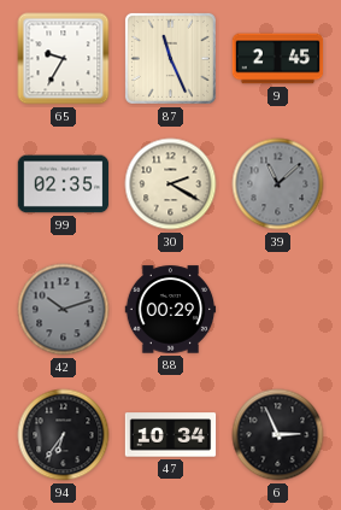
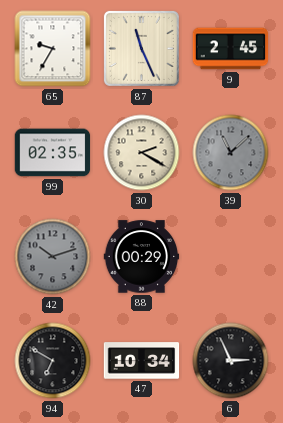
94: 6:36 -> 6:50
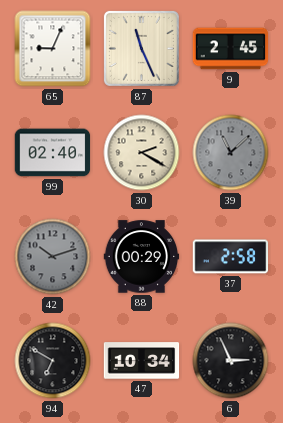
65: 9:35 -> 9:04
99: 02:35 -> 02:40
37: none -> 2:58
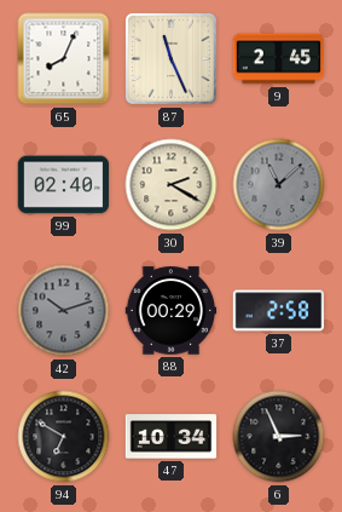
65: 9:04 -> 8:04
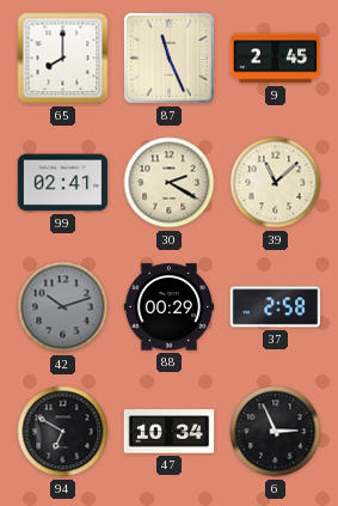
65: 8:04 -> 8:00
99: 02:40 -> 02:41
39 dial: grey -> cream
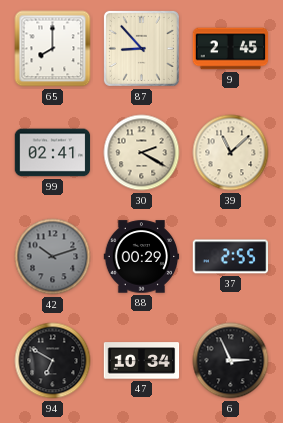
87: 11:26 -> 8:53
37: 2:58 -> 2:55
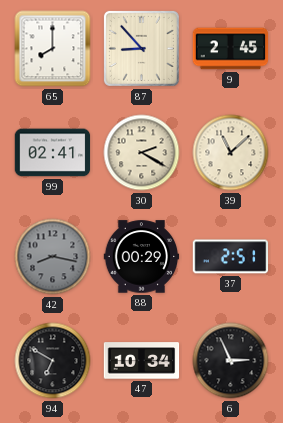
42: 10:12 -> 8:17
37: 2:55 -> 2:51
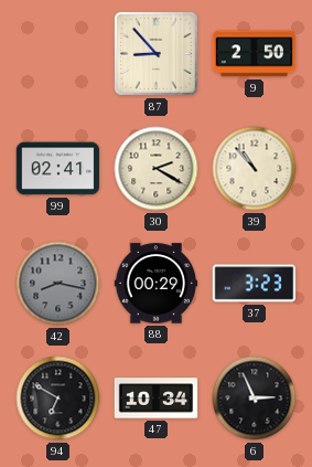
65: 8:00 -> none
9: 2:45 -> 2:50
39: 11:08 -> 10:53
37: 2:51 -> 3:23
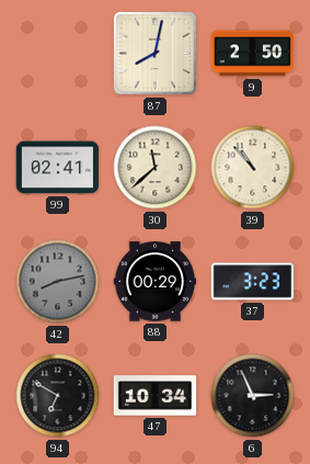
87: 8:53 -> 8:02
30: 2:20 -> 11:38
42: 8:17 -> 8:13
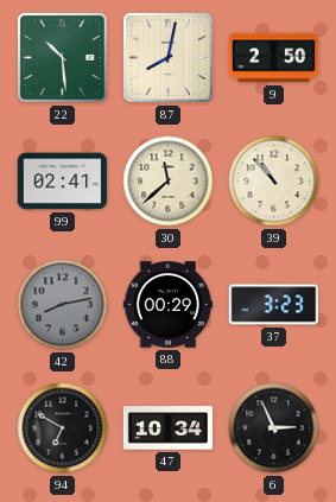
22: none -> 10:29
